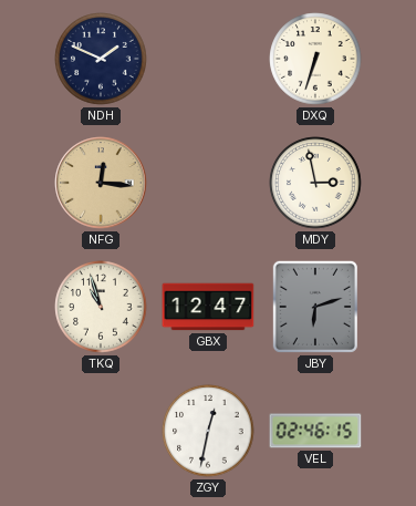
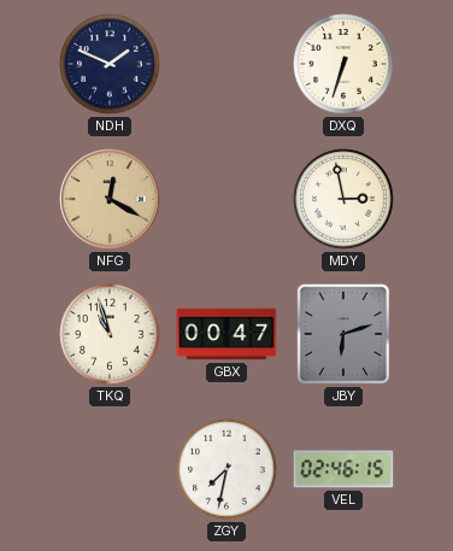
NFG: 12:16 -> 12:20
GBX: 12:47 -> 00:47
ZGY: 12:32 -> 7:32
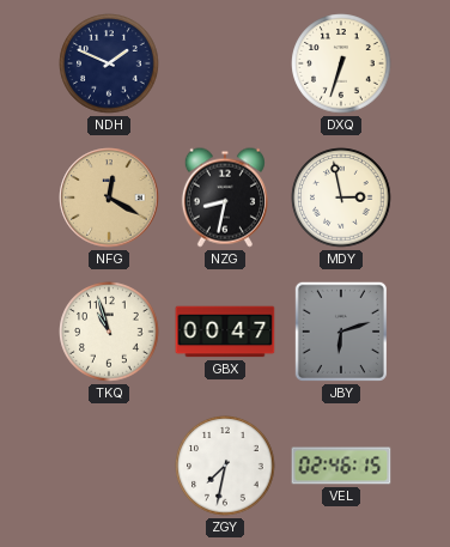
NZG: none -> 8:32
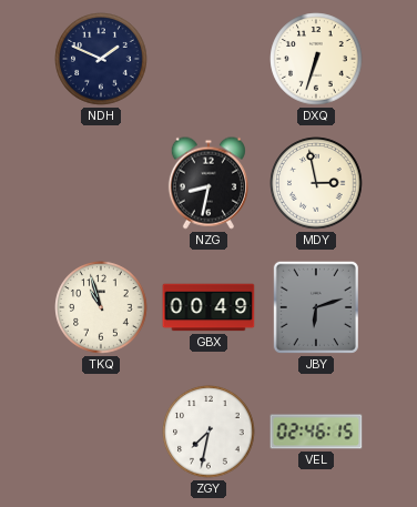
NFG: 12:20 -> none
GBX: 00:47 -> 00:49
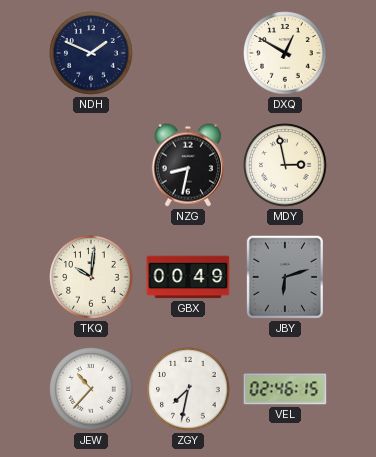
DXQ: 6:33 -> 12:50
TKQ: 10:57 -> 10:01
JEW: none -> 10:37
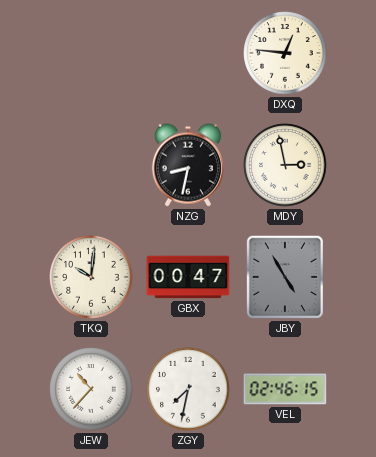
NDH: 1:49 -> none
DXQ: 12:50 -> 12:46
GBX: 00:49 -> 00:47
JBY: 6:12 -> 4:55
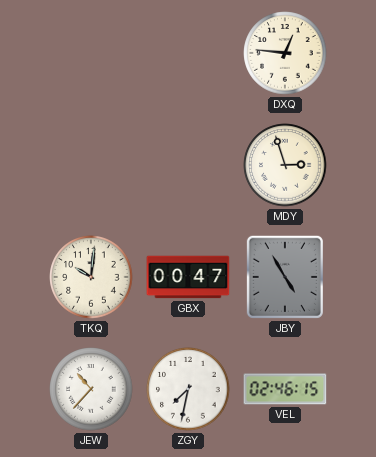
NZG: 8:32 -> none
MDY: 2:58 -> 2:57
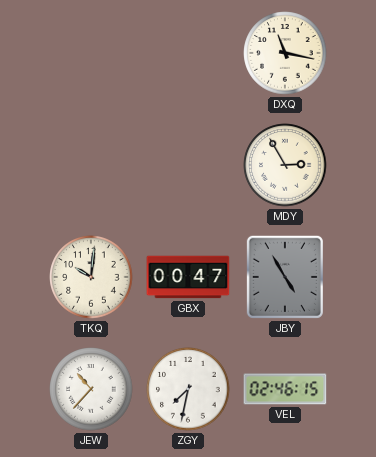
DXQ: 12:46 -> 11:17
MDY: 2:57 -> 2:55
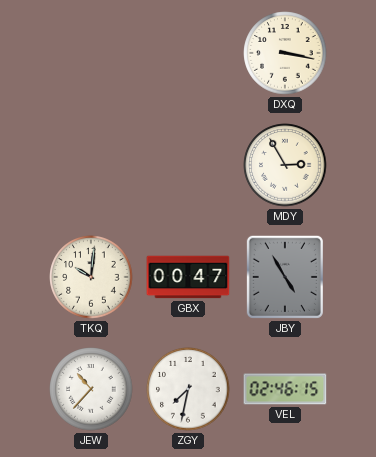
DXQ: 11:17 -> 3:17
